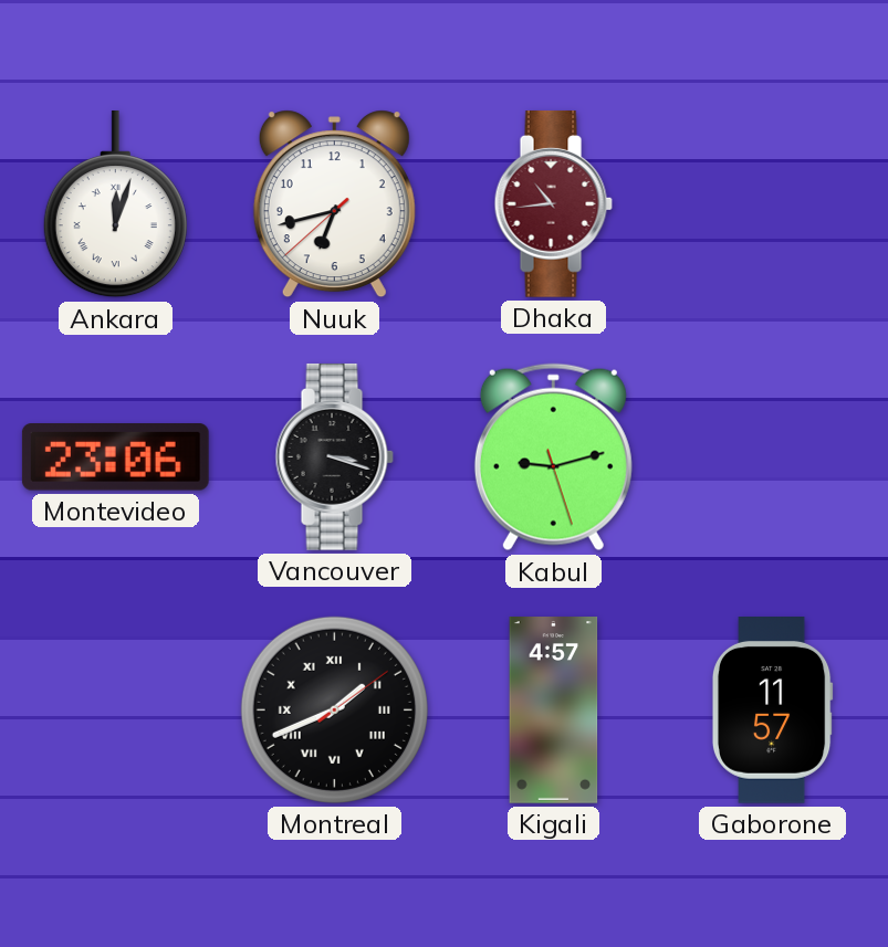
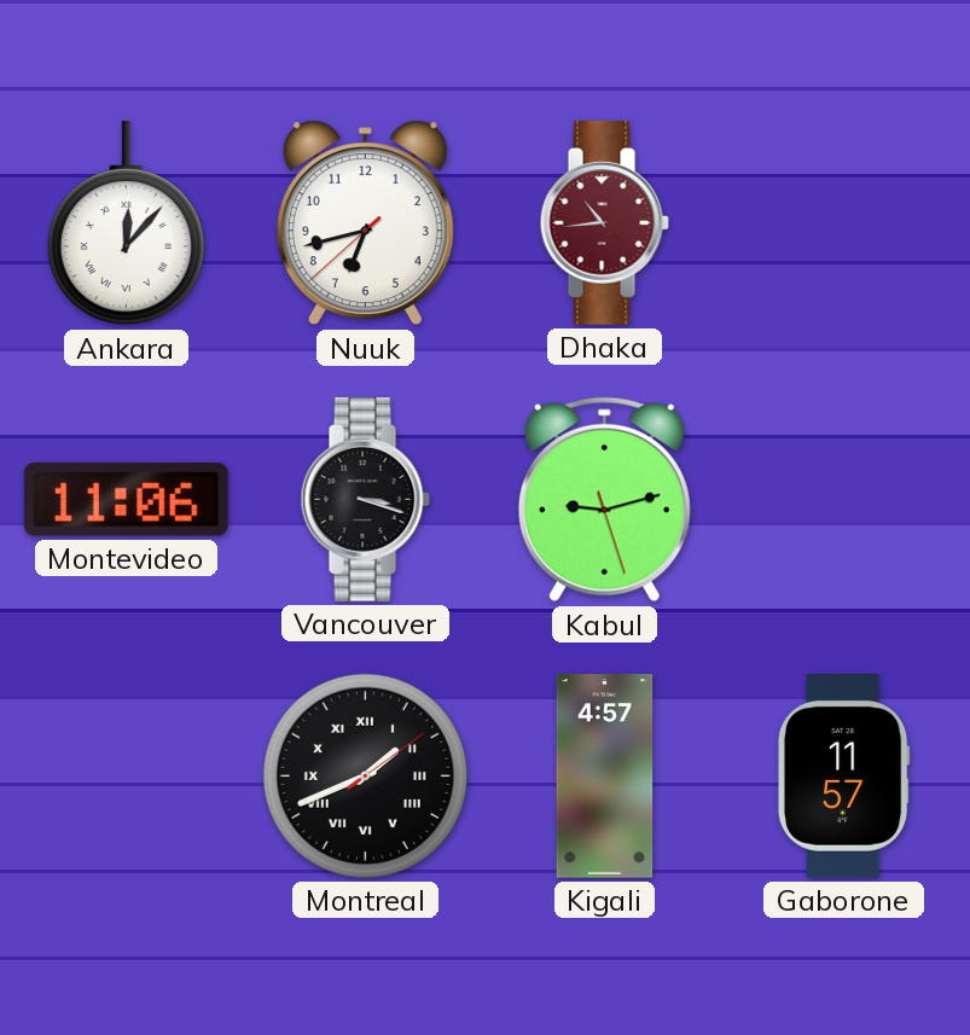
Ankara: 12:03 -> 12:07
Montevideo: 23:06 -> 11:06
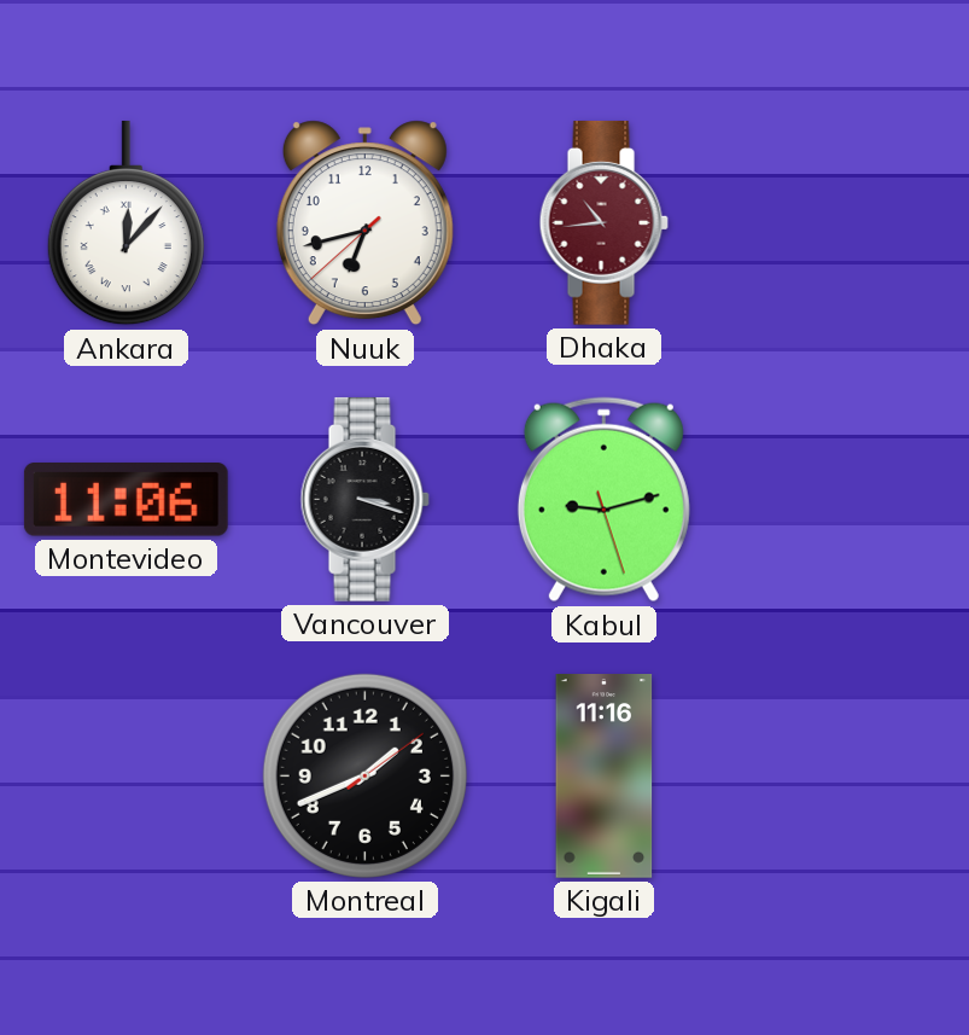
Montreal numerals: Roman -> Arabic
Kigali: 4:57 -> 11:16
Gaborone: 11:57 -> none
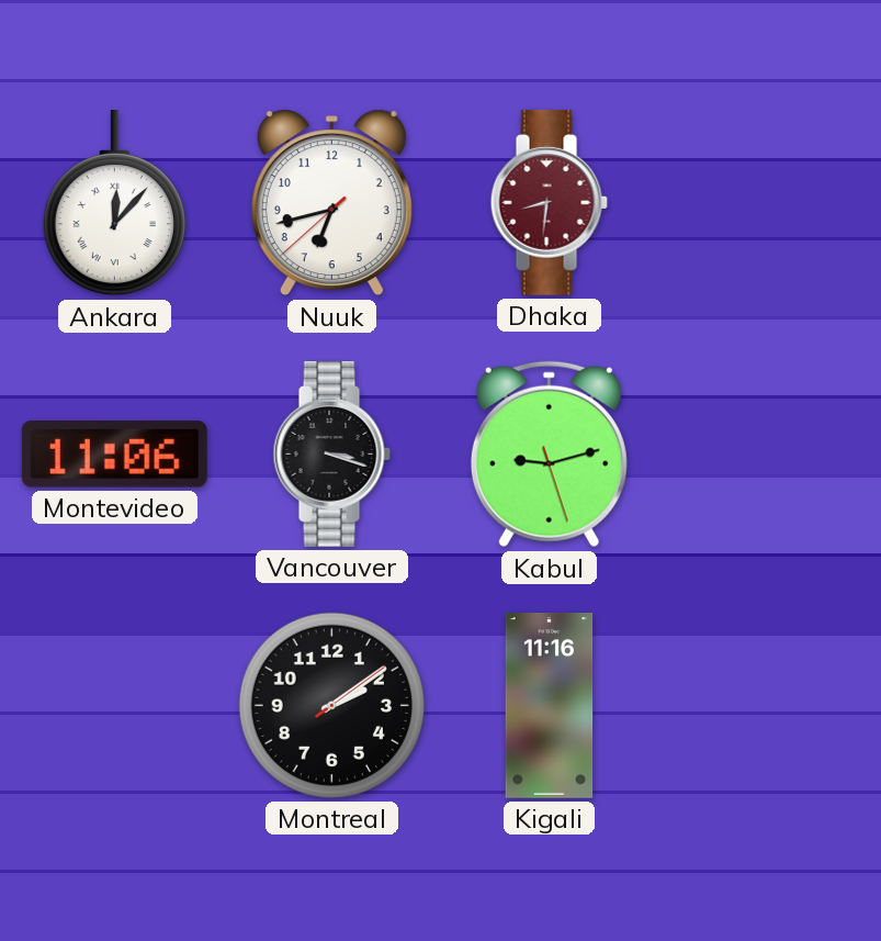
Dhaka: 10:44 -> 8:31
Montreal: 1:41 -> 2:09
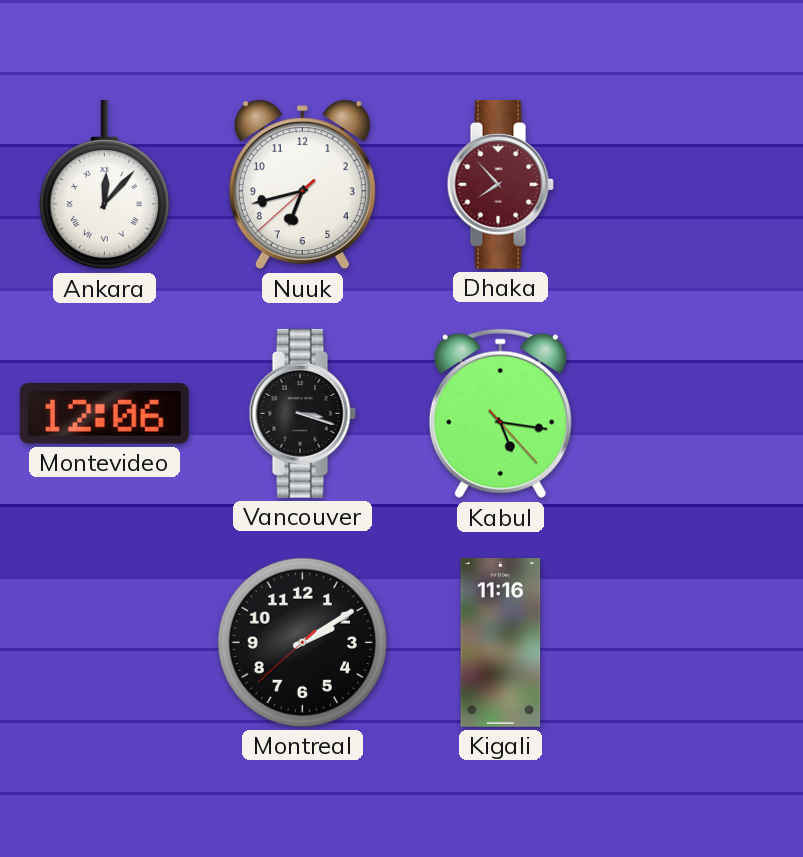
Dhaka: 8:31 -> 7:53
Montevideo: 11:06 -> 12:06
Kabul: 9:12 -> 5:16
Montreal: 2:09:09 -> 2:09:38
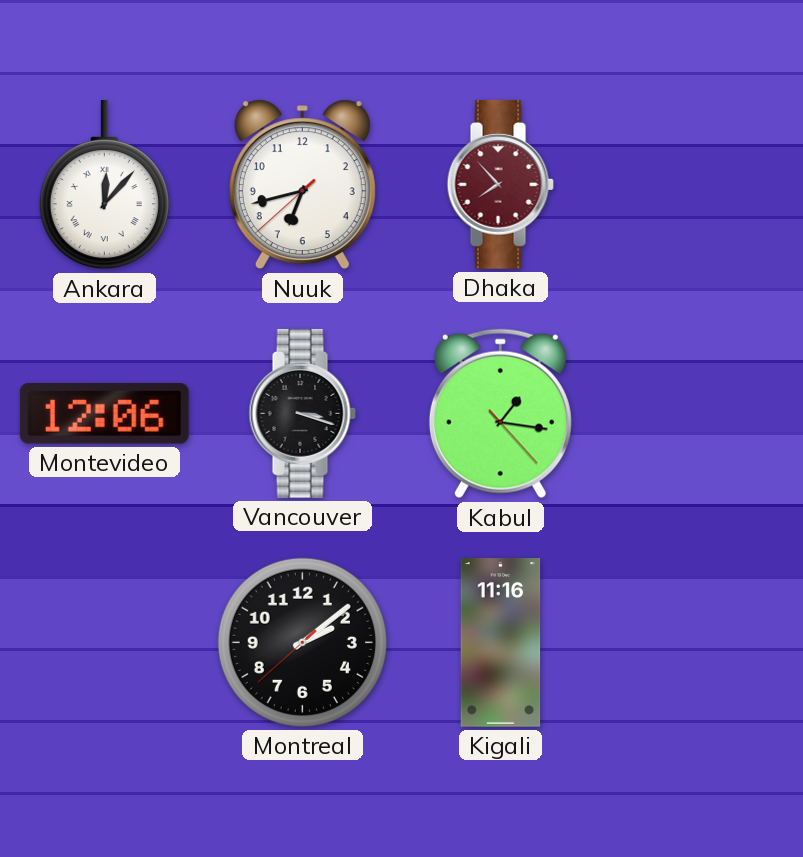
Kabul: 5:16 -> 1:16
Montreal: 2:09 -> 2:08
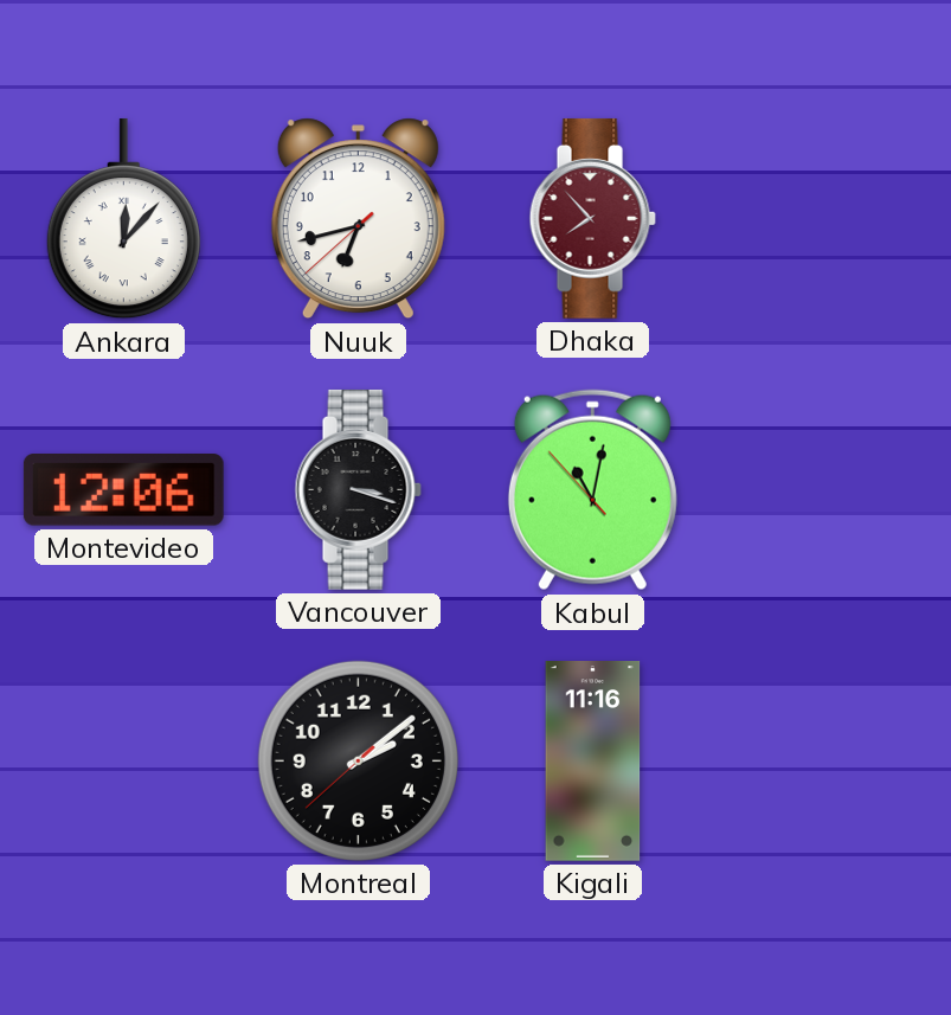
Kabul: 1:16 -> 11:01
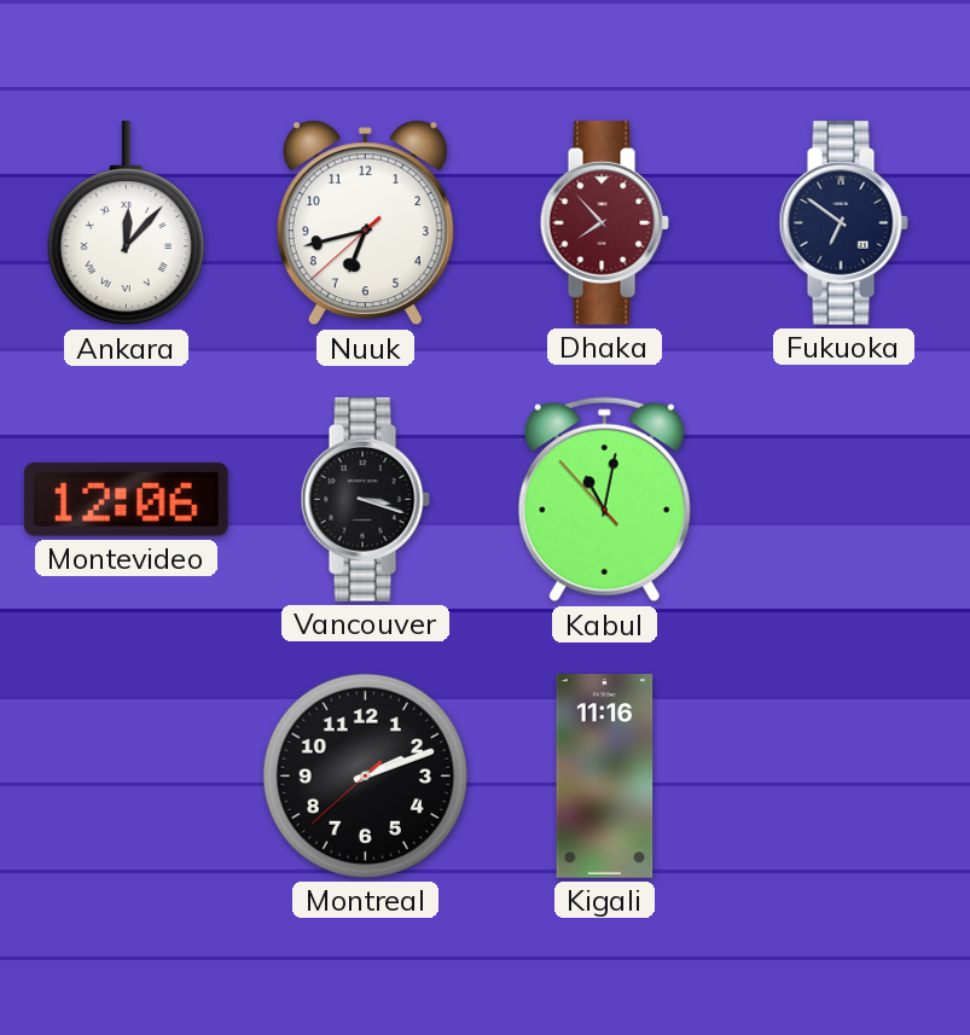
Fukuoka: none -> 6:51
Montreal: 2:08 -> 2:11
